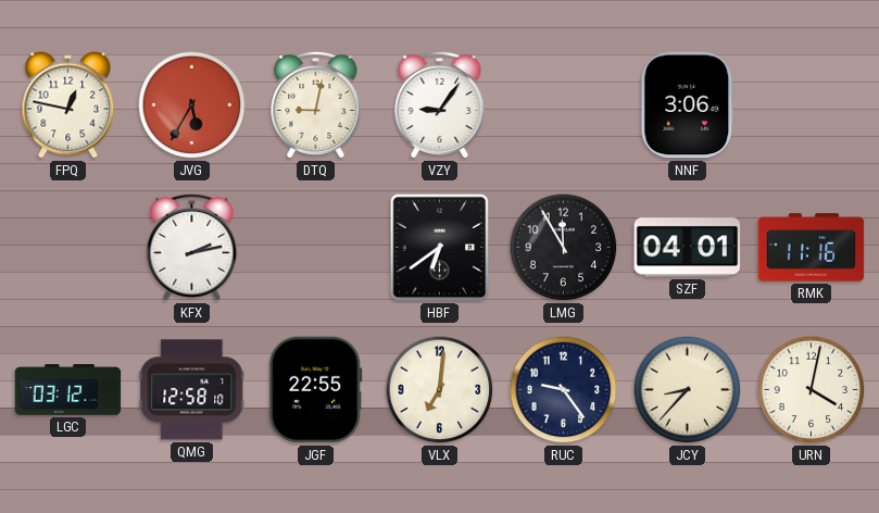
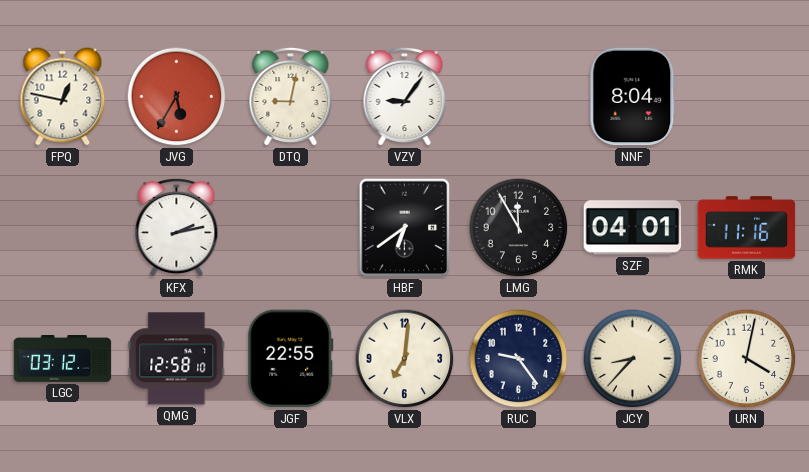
NNF: 3:06 -> 8:04
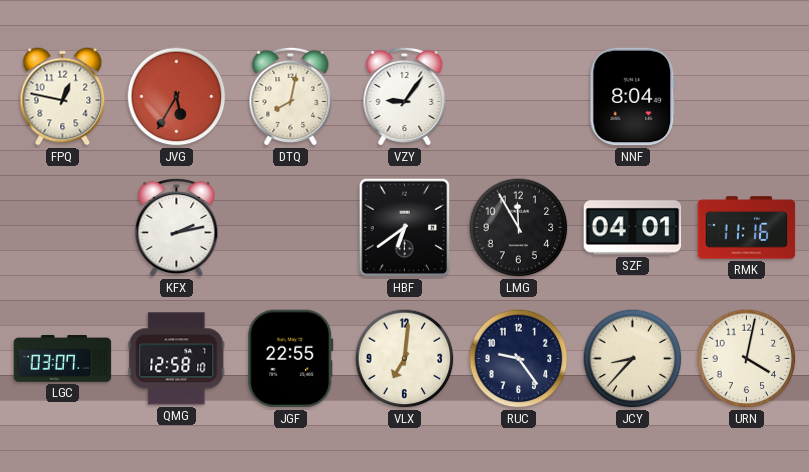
DTQ: 9:02 -> 8:02
LGC: 03:12 -> 03:07
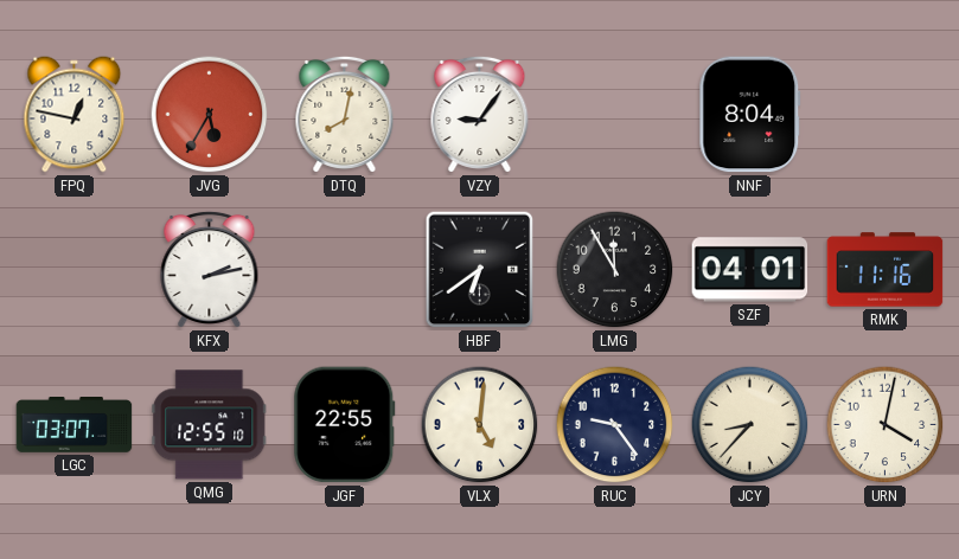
QMG: 12:58 -> 12:55
VLX: 7:01 -> 5:01
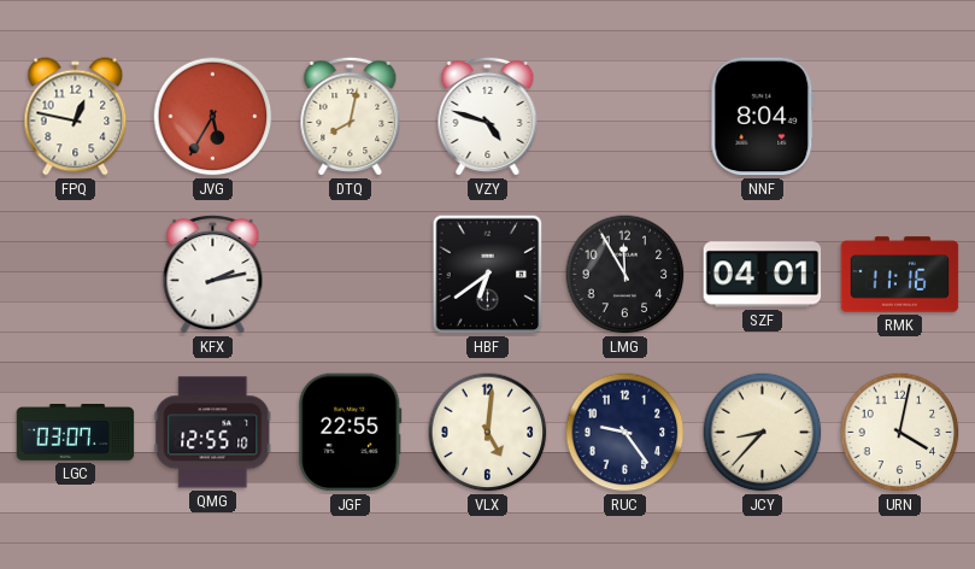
VZY: 9:06 -> 4:48
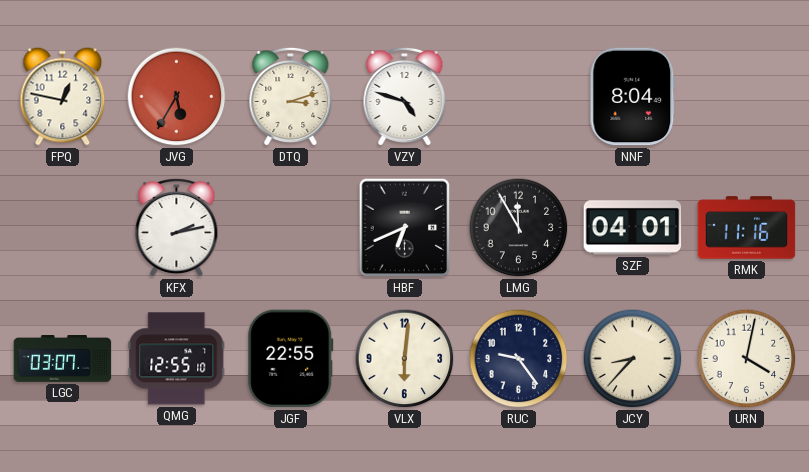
DTQ: 8:02 -> 3:12
HBF: 6:39 -> 6:41
VLX: 5:01 -> 6:01
